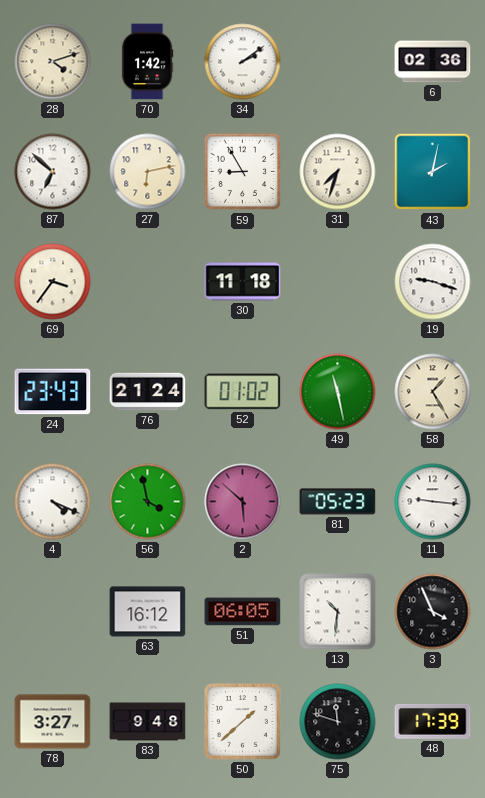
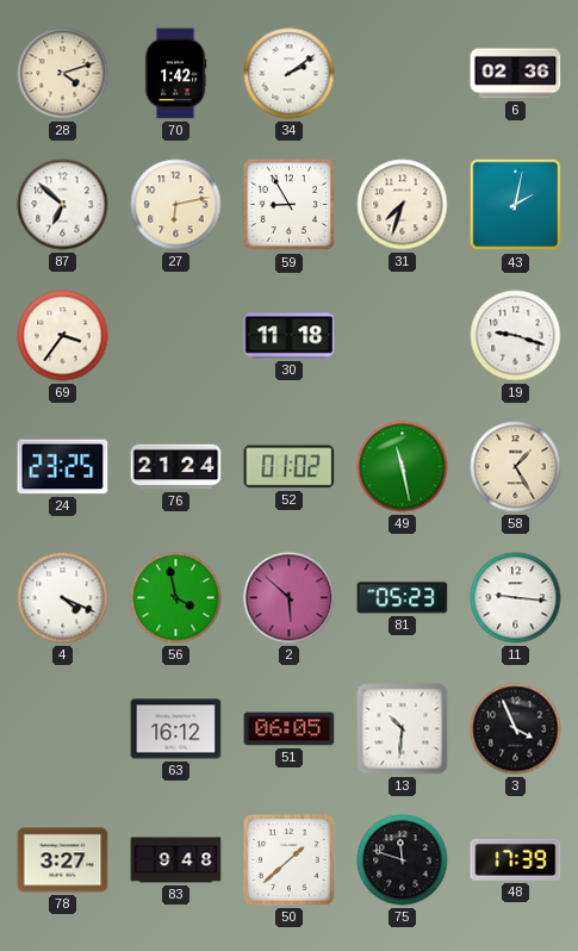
24: 23:43 -> 23:25
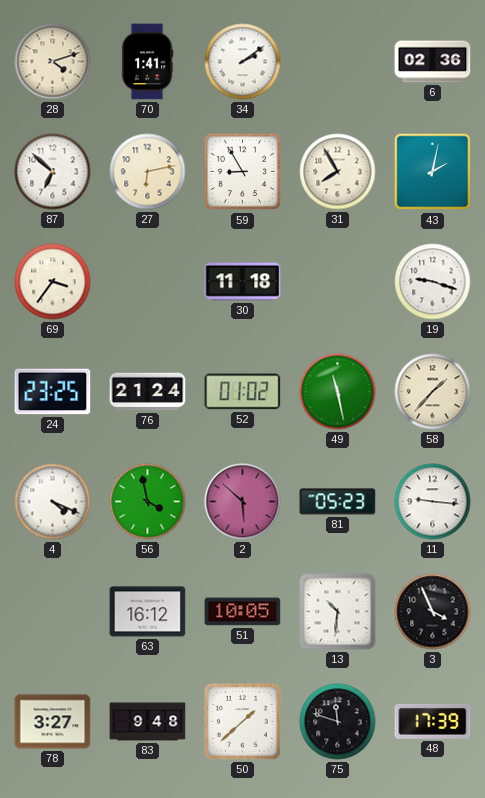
70: 1:42 -> 1:41
31: 7:33 -> 7:55
58: 1:25 -> 1:37
51: 06:05 -> 10:05
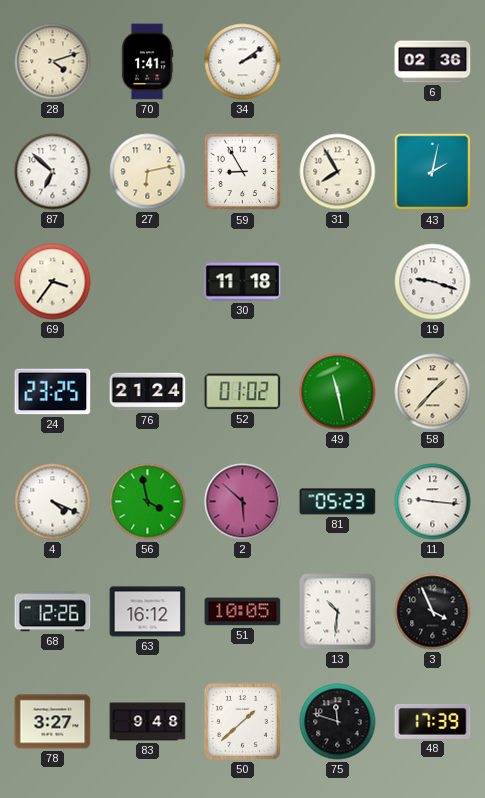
68: none -> 12:26
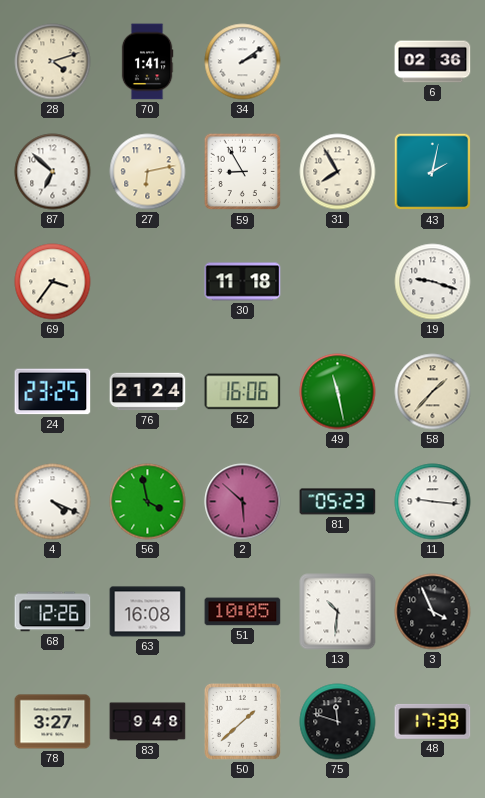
52: 01:02 -> 16:06
63: 16:12 -> 16:08
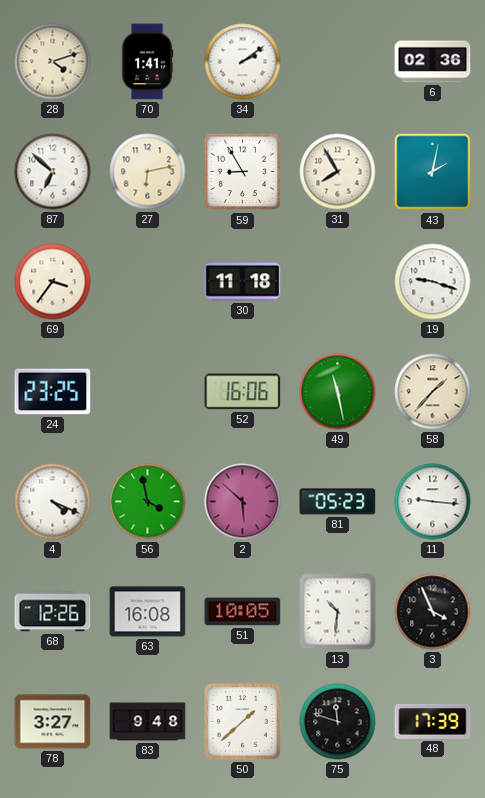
76: 21:24 -> none
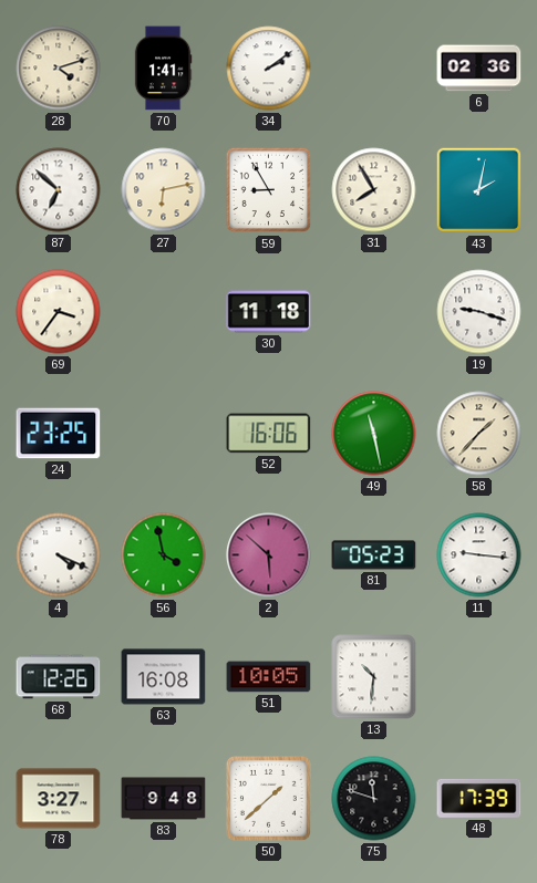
3: 3:56 -> none
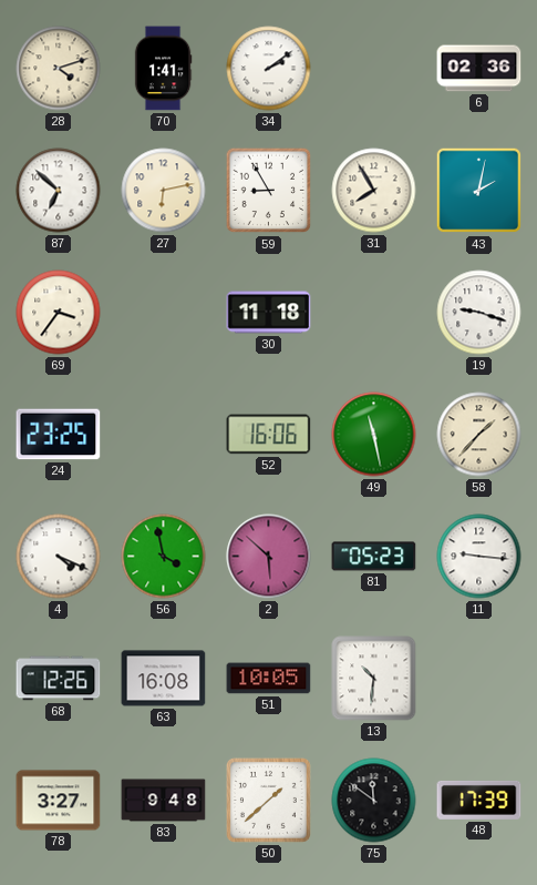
75: 11:48 -> 11:51
